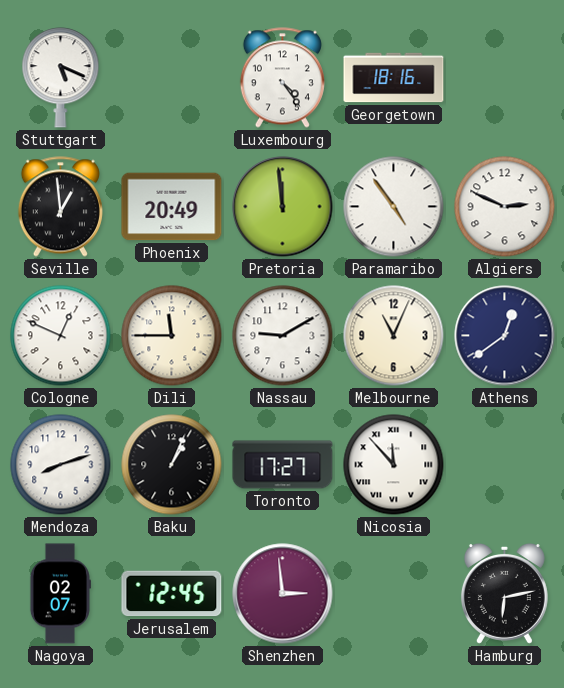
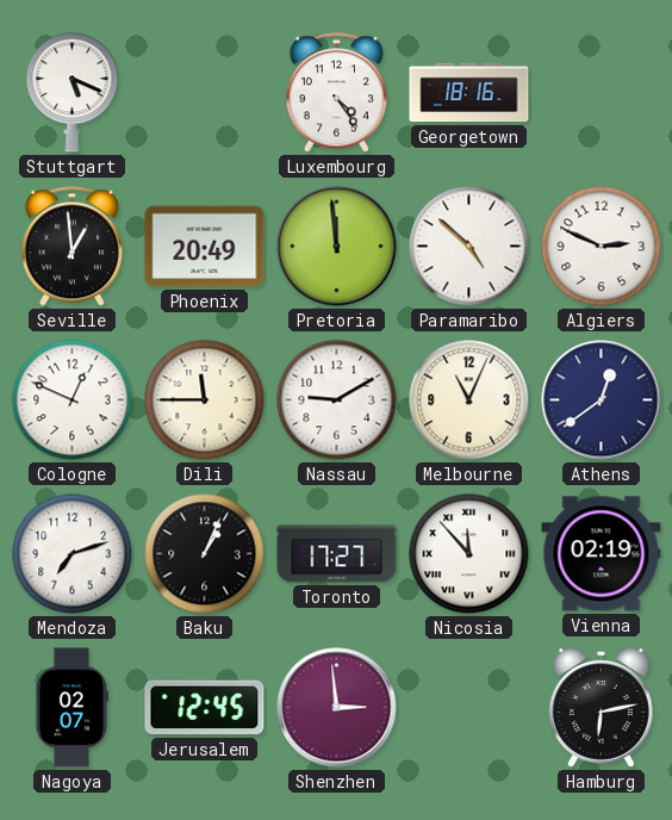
Paramaribo: 4:54 -> 4:52
Mendoza: 8:12 -> 7:12
Vienna: none -> 02:19
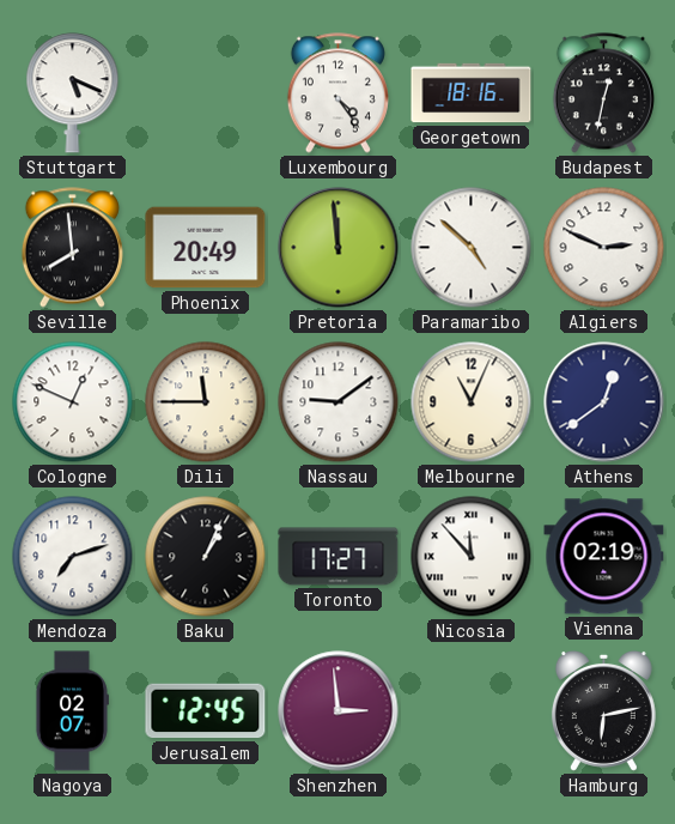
Budapest: none -> 12:32
Seville: 12:59 -> 7:59
Nassau: 9:10 -> 9:09
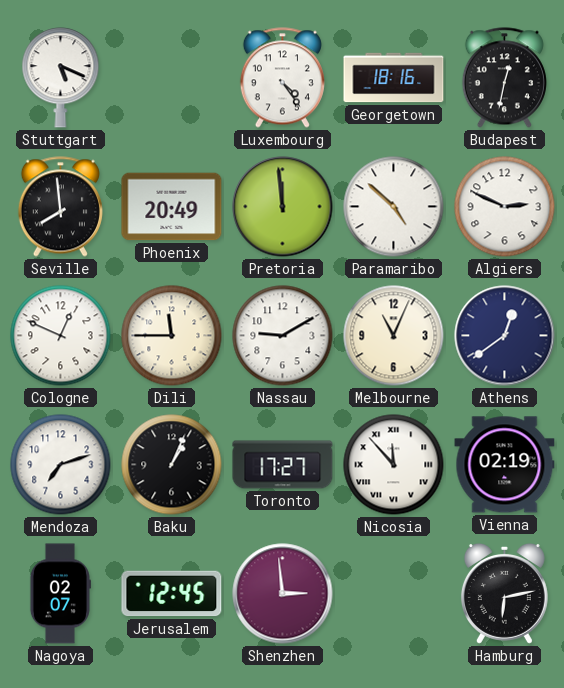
Nassau: 9:09 -> 9:10
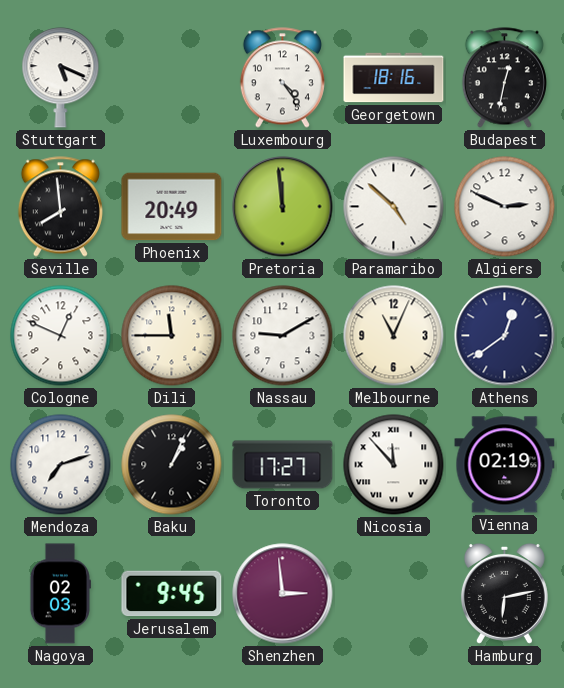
Nagoya: 02:07 -> 02:03
Jerusalem: 12:45 -> 9:45
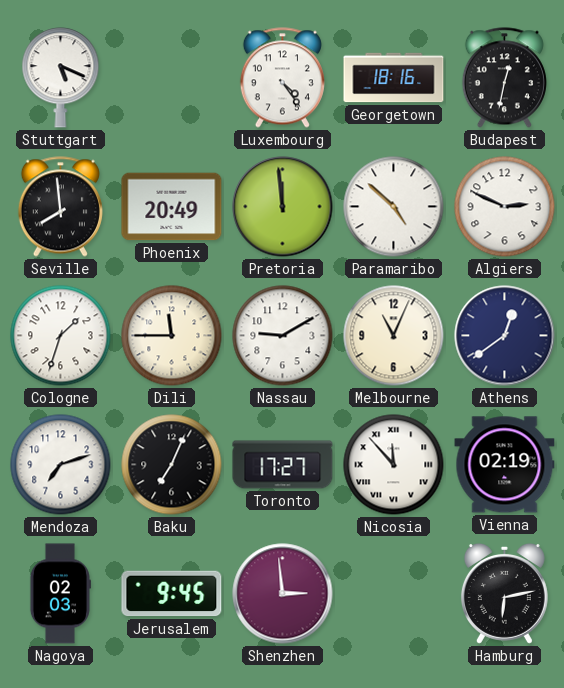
Cologne: 12:49 -> 1:33
Baku: 1:04 -> 7:04
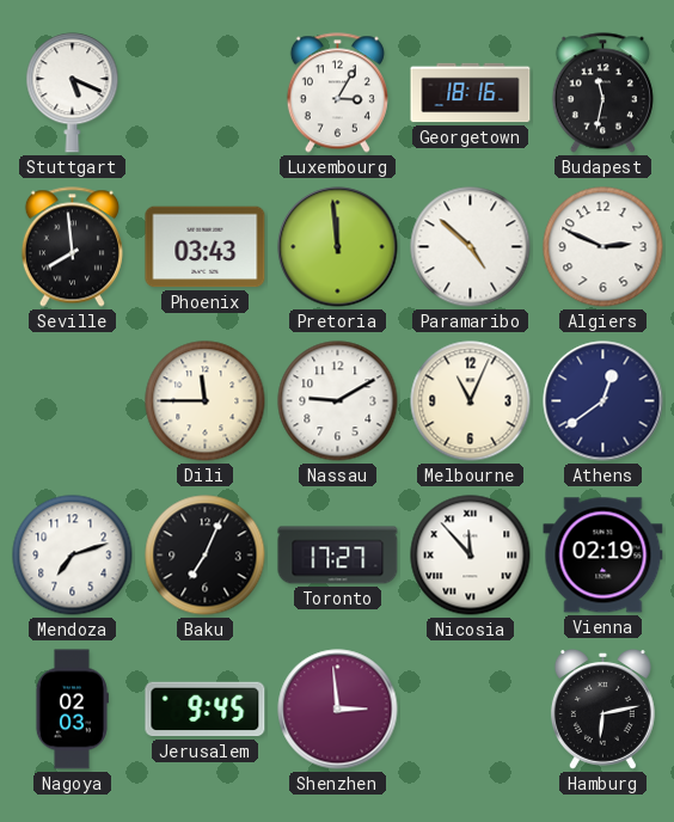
Luxembourg: 4:24 -> 3:05
Budapest: 12:32 -> 11:32
Phoenix: 20:49 -> 03:43
Cologne: 1:33 -> none
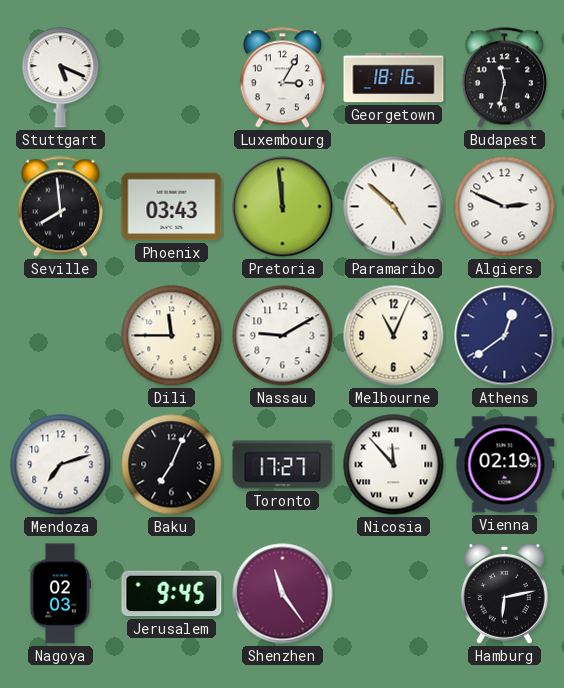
Shenzhen: 2:59 -> 11:24
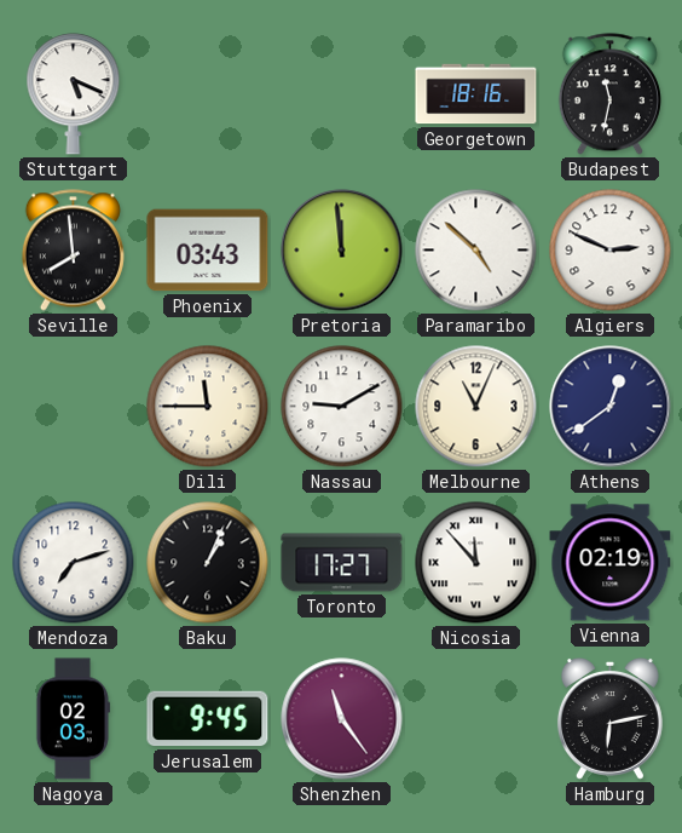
Luxembourg: 3:05 -> none
Baku: 7:04 -> 1:04
